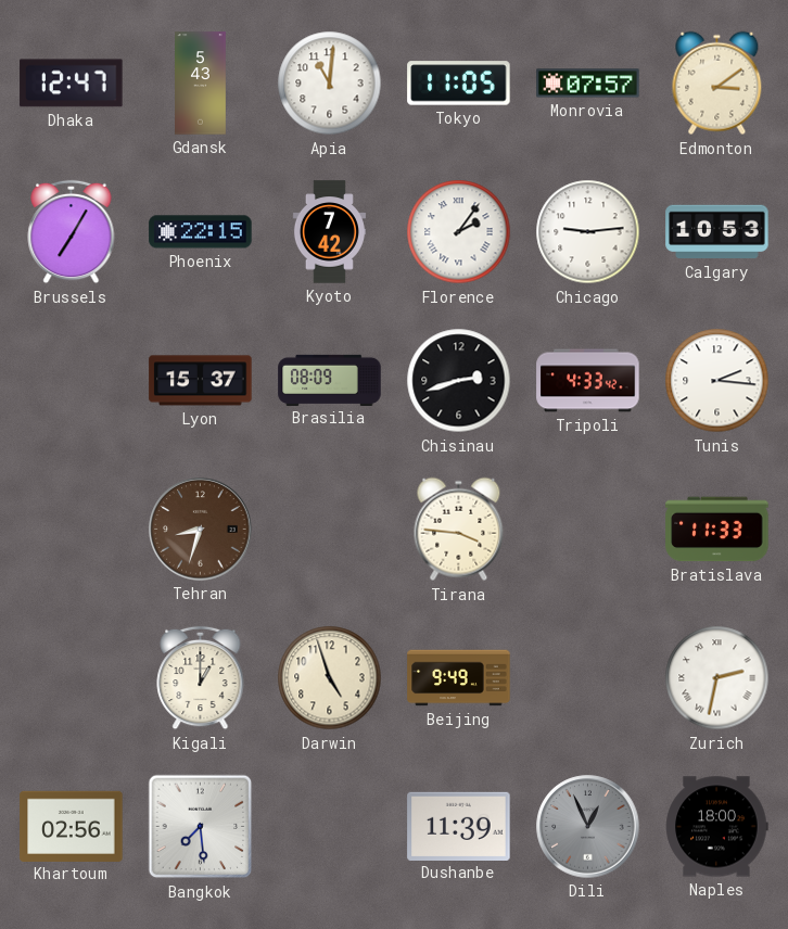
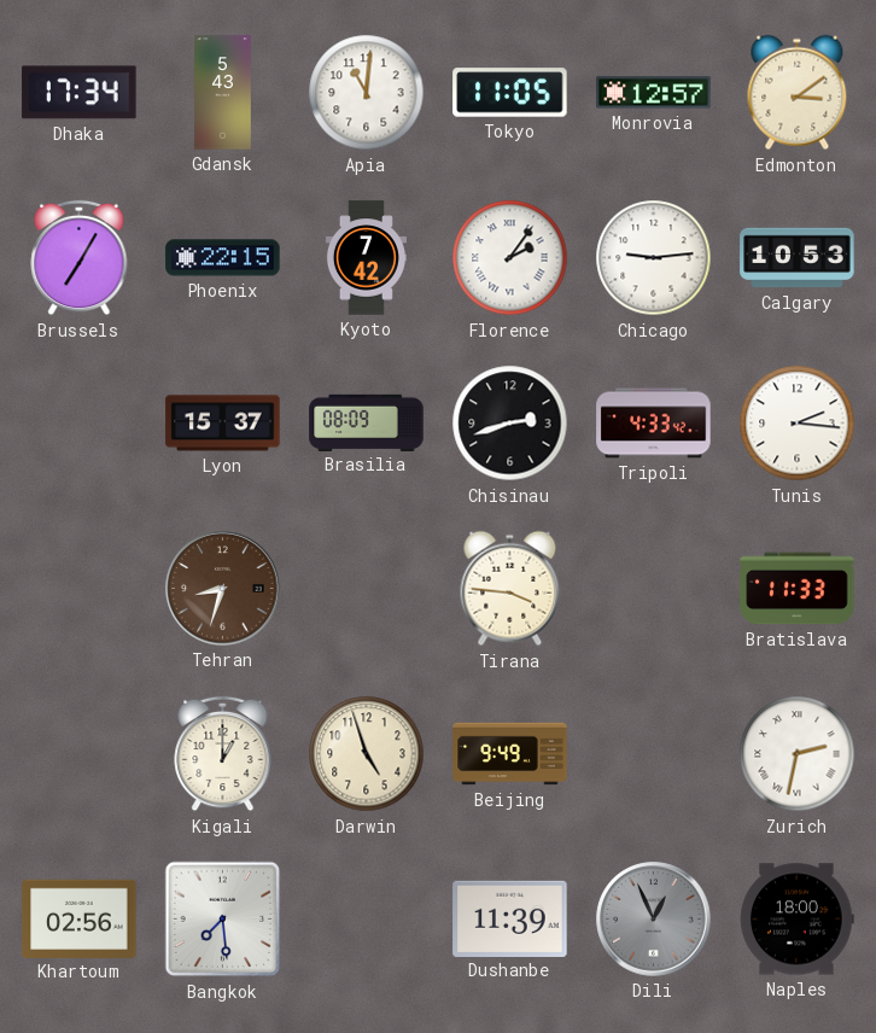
Dhaka: 12:47 -> 17:34
Monrovia: 07:57 -> 12:57
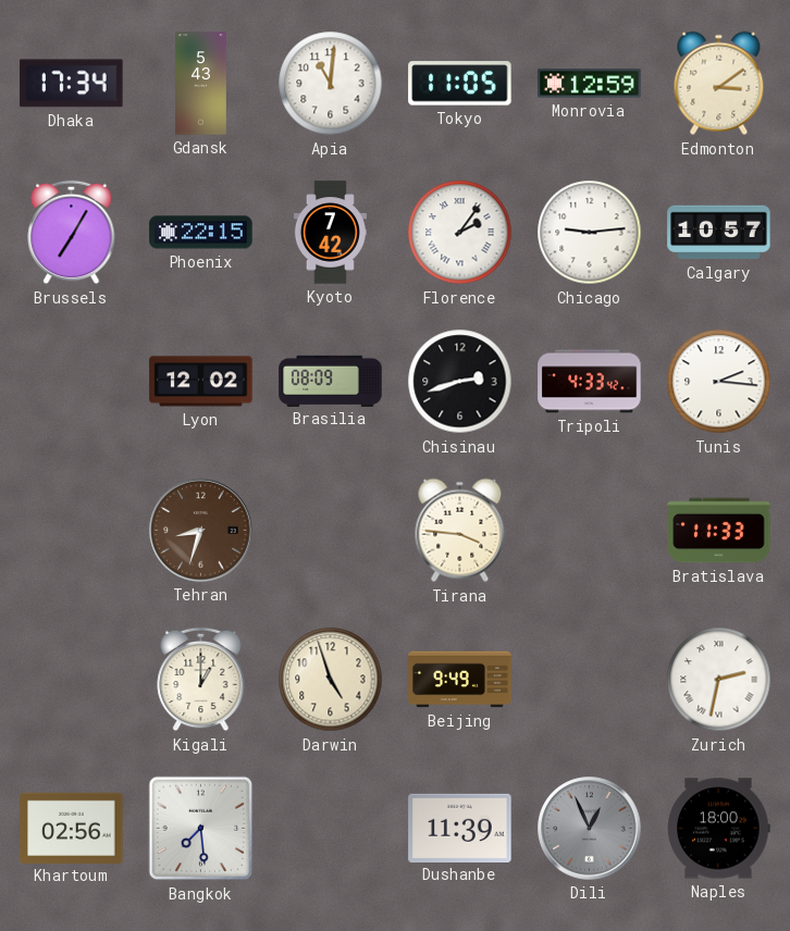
Monrovia: 12:57 -> 12:59
Calgary: 10:53 -> 10:57
Lyon: 15:37 -> 12:02
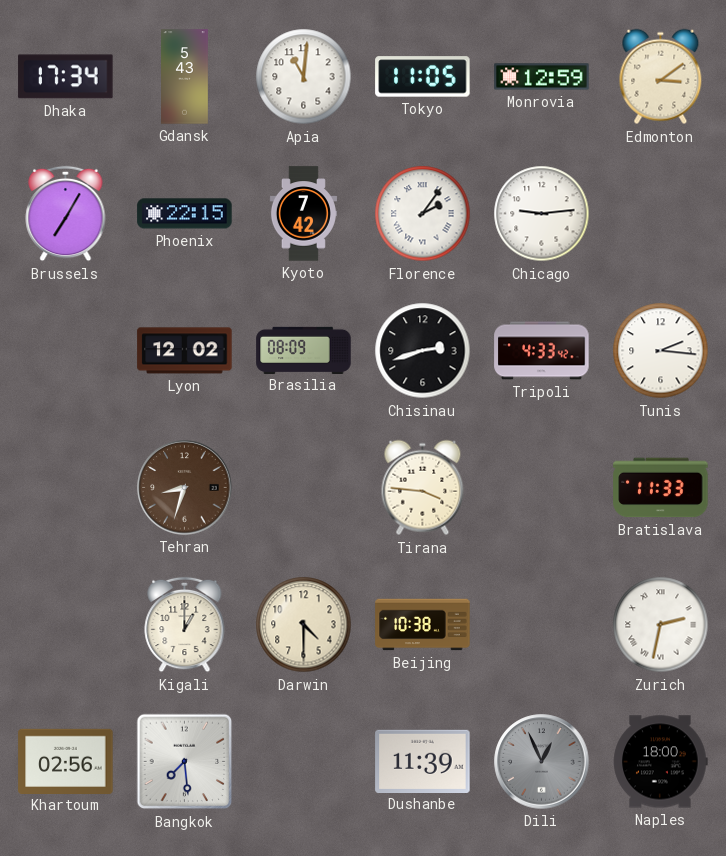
Calgary: 10:57 -> none
Darwin: 4:57 -> 4:30
Beijing: 9:49 -> 10:38
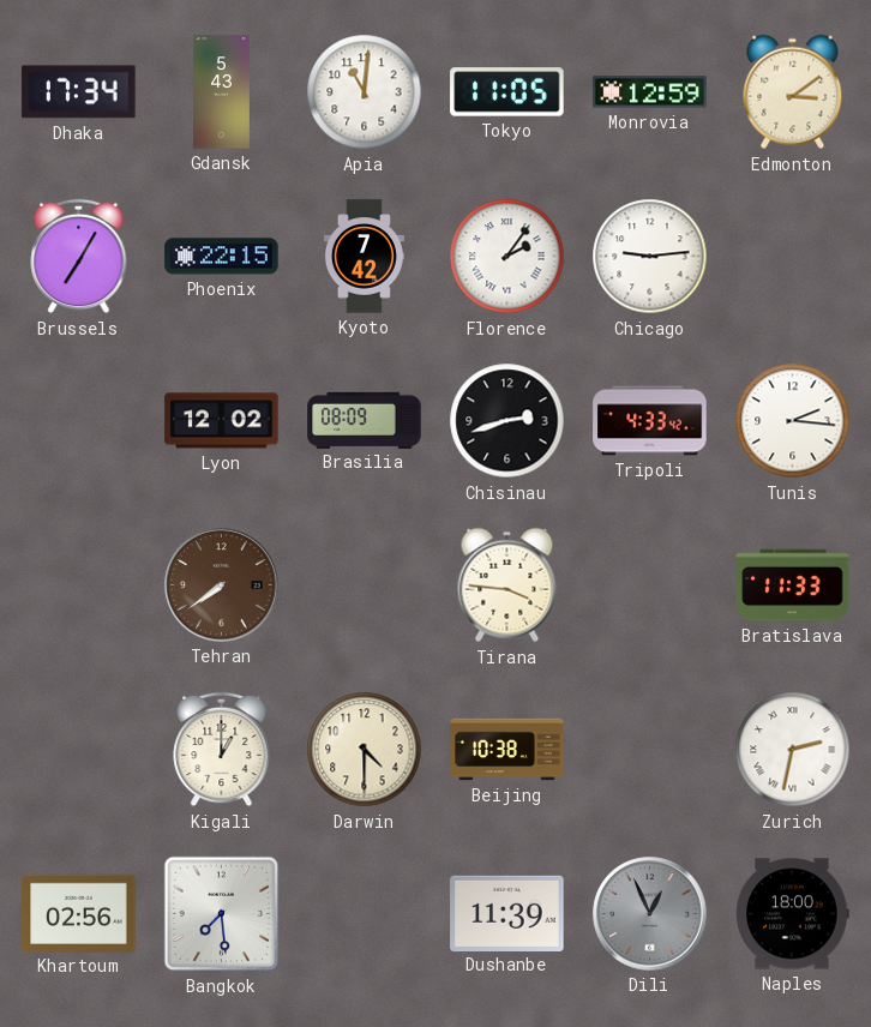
Tehran: 8:33 -> 7:39
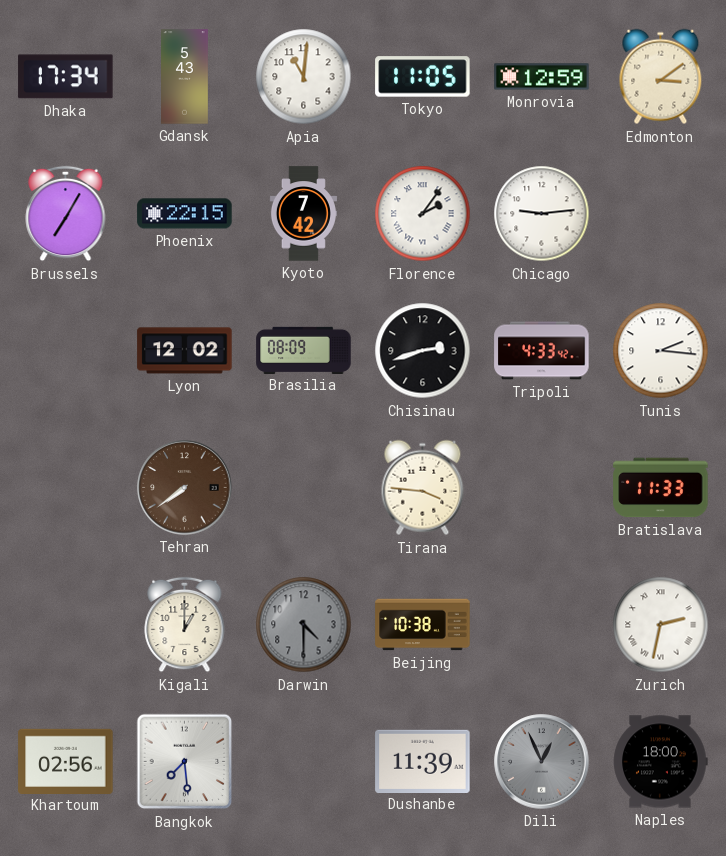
Darwin dial: cream -> grey
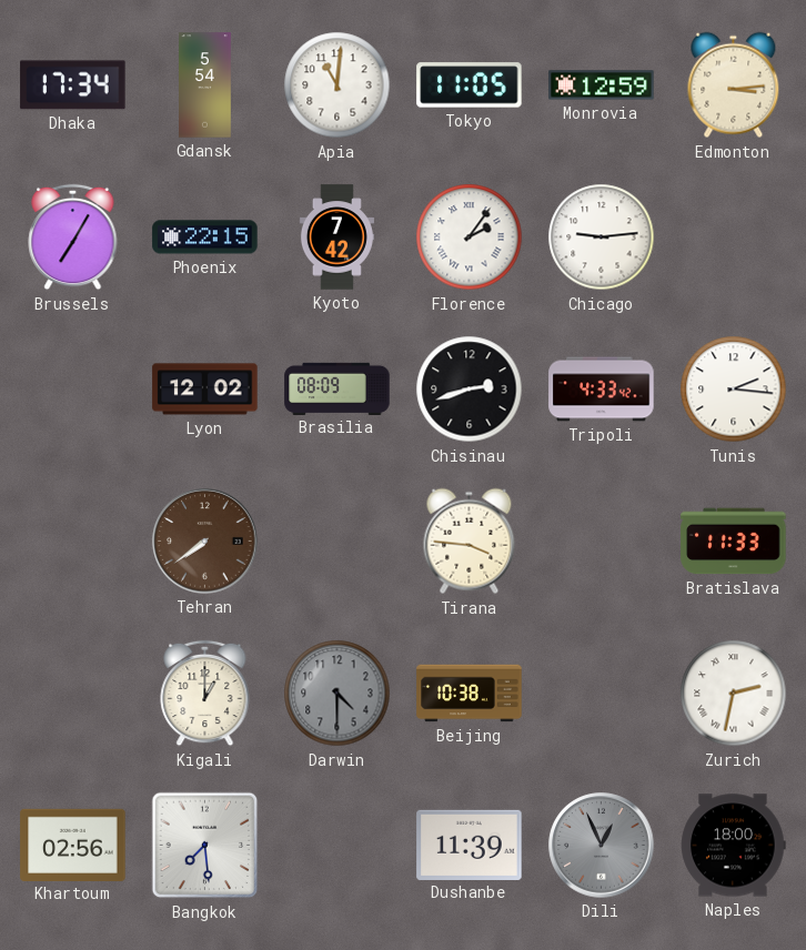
Gdansk: 5:43 -> 5:54
Edmonton: 3:09 -> 3:14
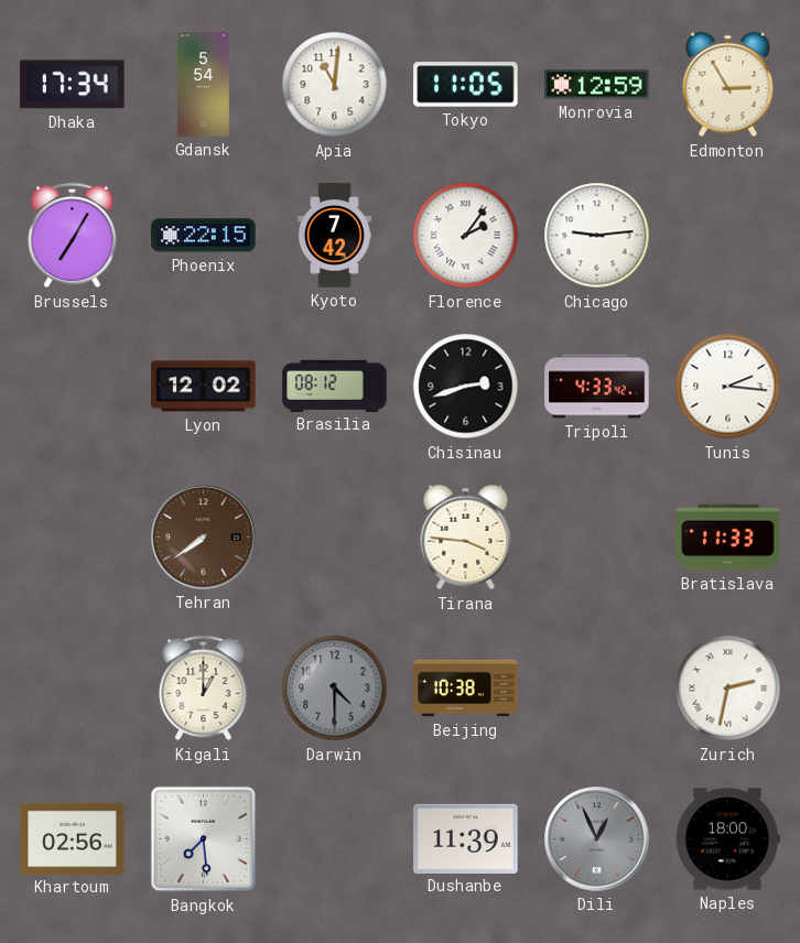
Edmonton: 3:14 -> 2:55
Brasilia: 08:09 -> 08:12
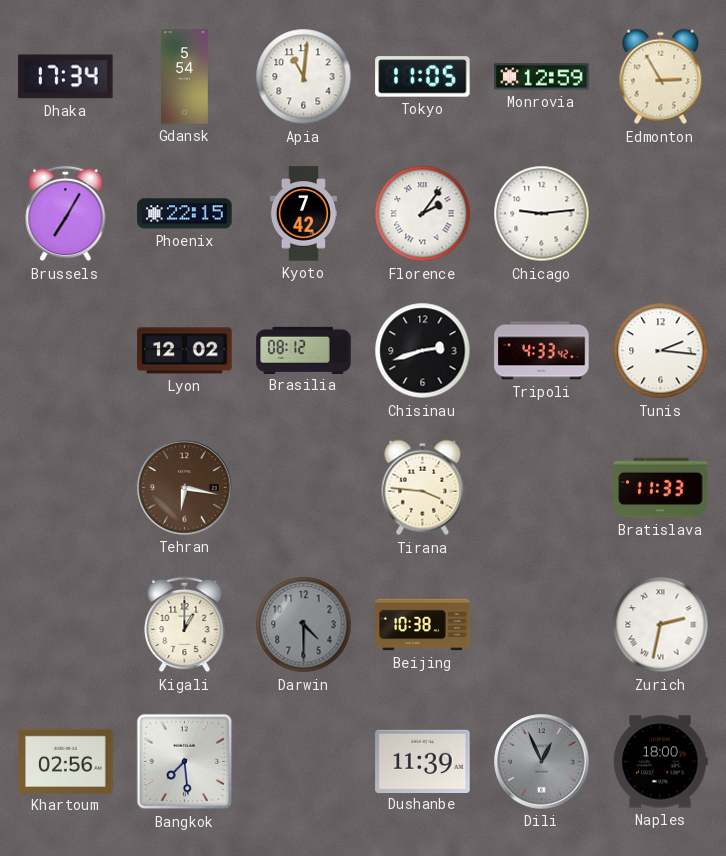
Tehran: 7:39 -> 6:17
